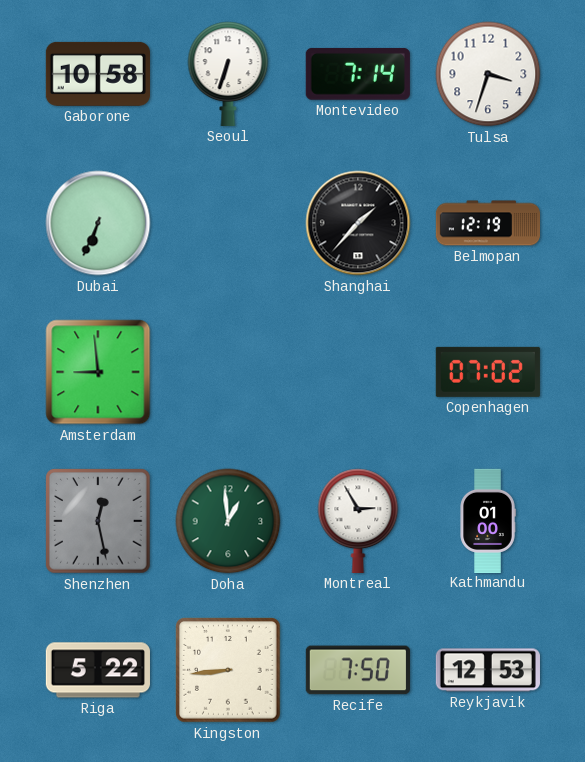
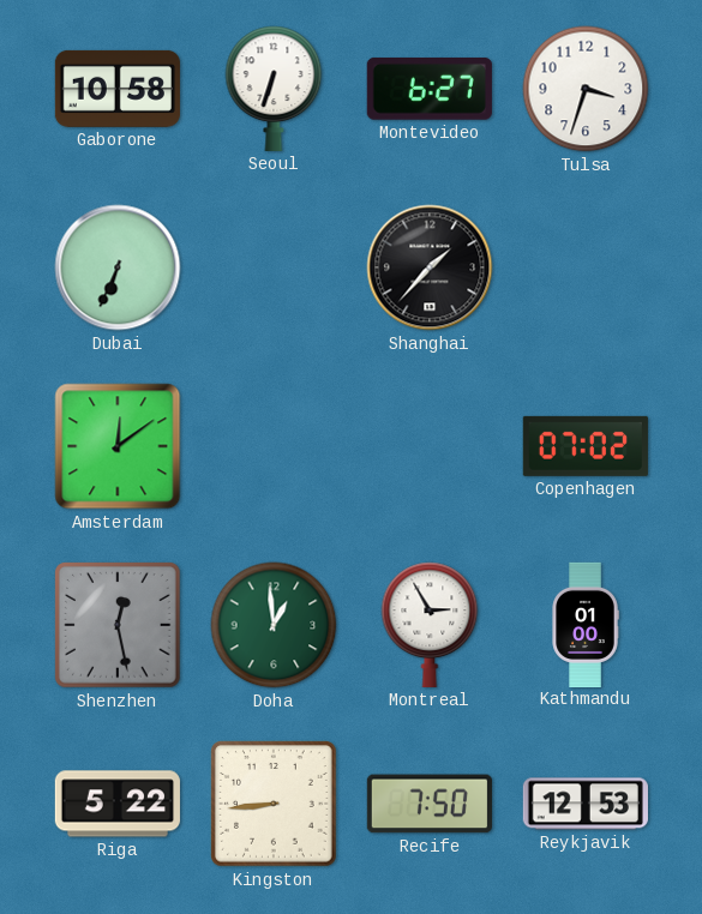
Montevideo: 7:14 -> 6:27
Belmopan: 12:19 -> none
Amsterdam: 8:59 -> 12:09
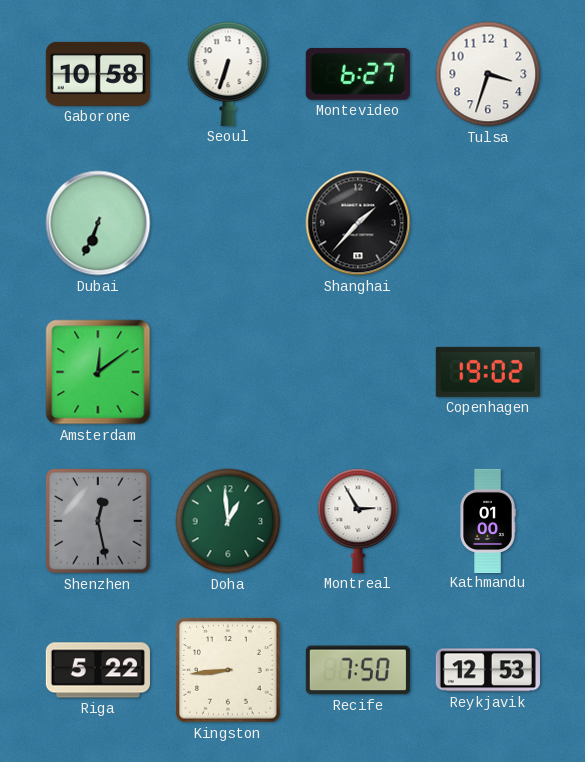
Copenhagen: 07:02 -> 19:02
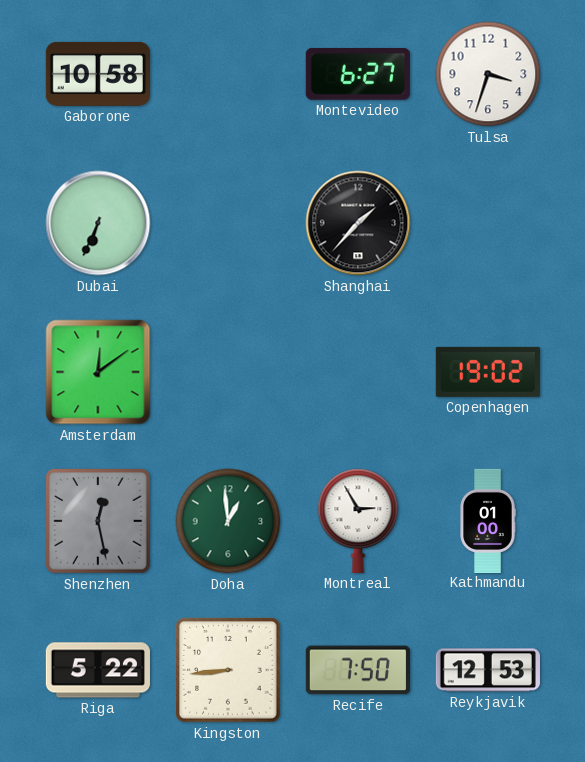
Seoul: 6:33 -> none
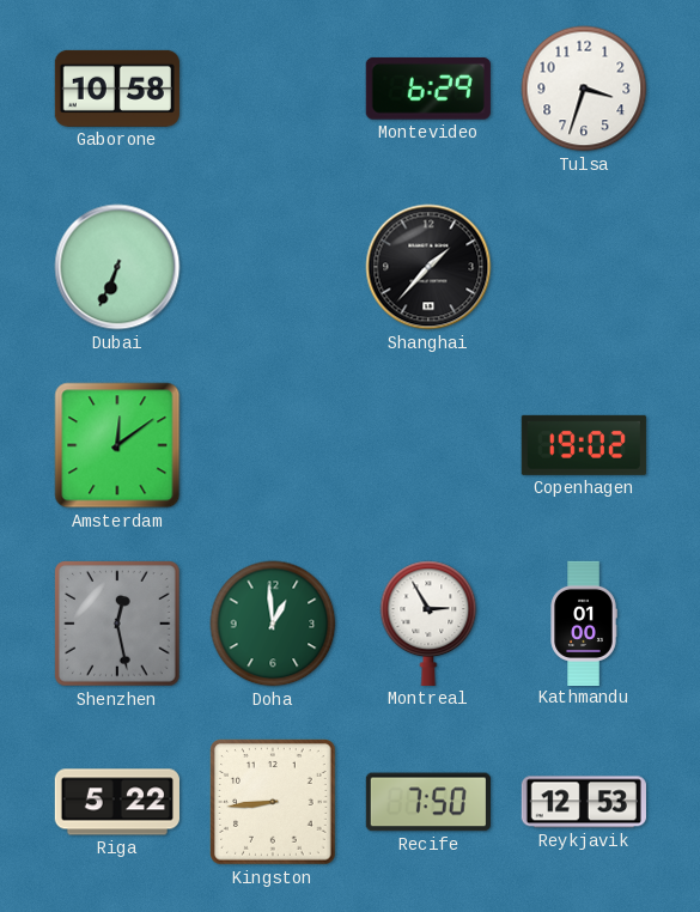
Montevideo: 6:27 -> 6:29
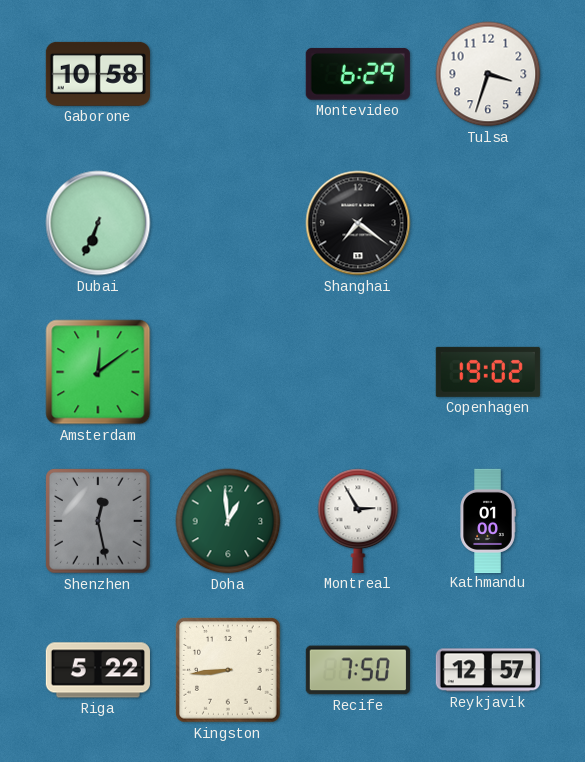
Shanghai: 1:37 -> 7:21
Reykjavik: 12:53 -> 12:57
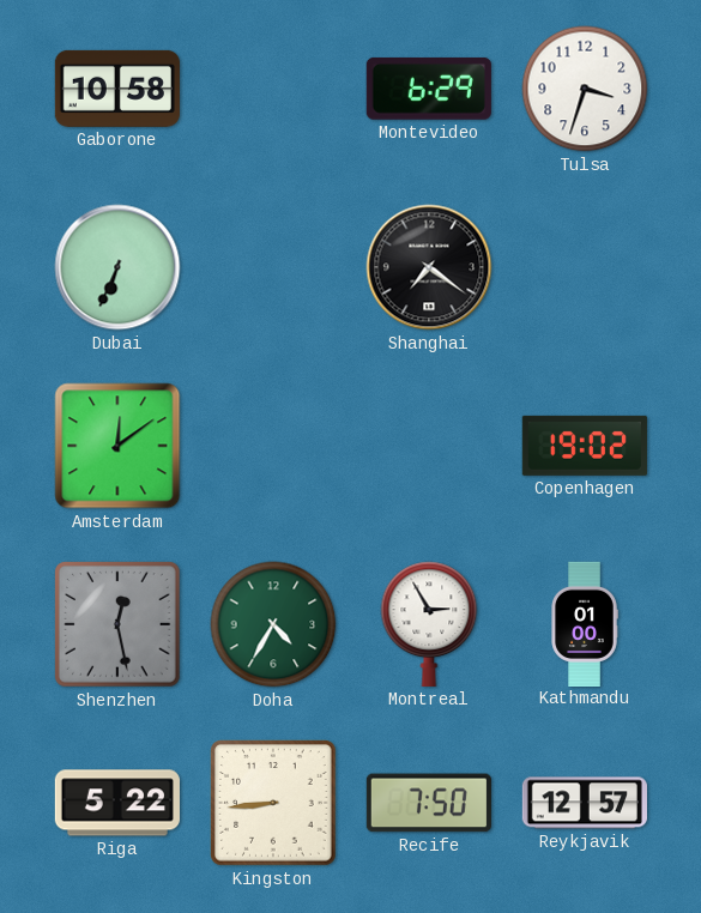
Doha: 12:59 -> 4:35
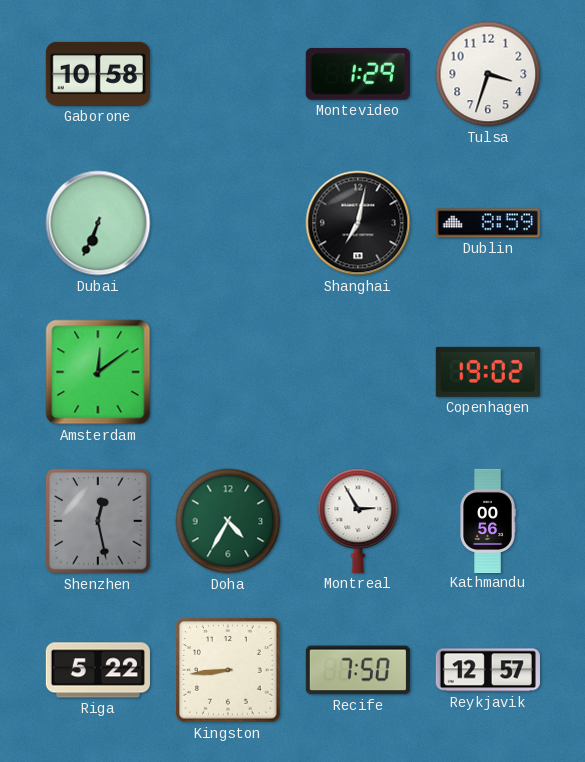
Montevideo: 6:29 -> 1:29
Shanghai: 7:21 -> 7:02
Dublin: none -> 8:59
Kathmandu: 01:00 -> 00:56
